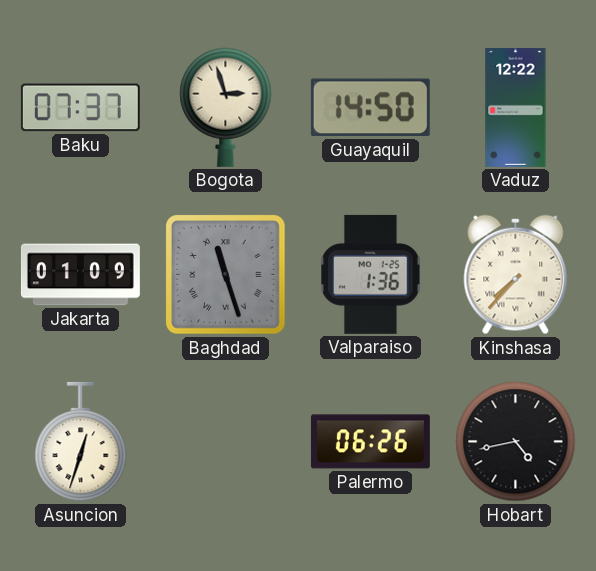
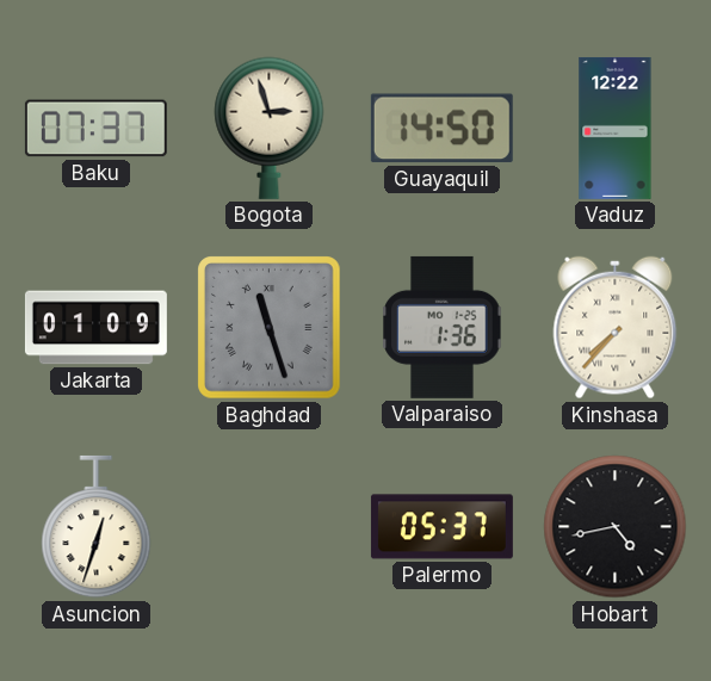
Palermo: 06:26 -> 05:37
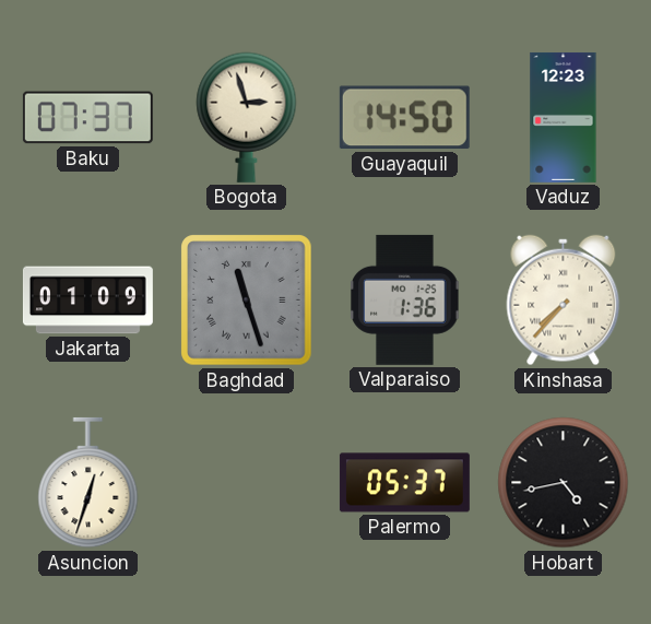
Vaduz: 12:22 -> 12:23
